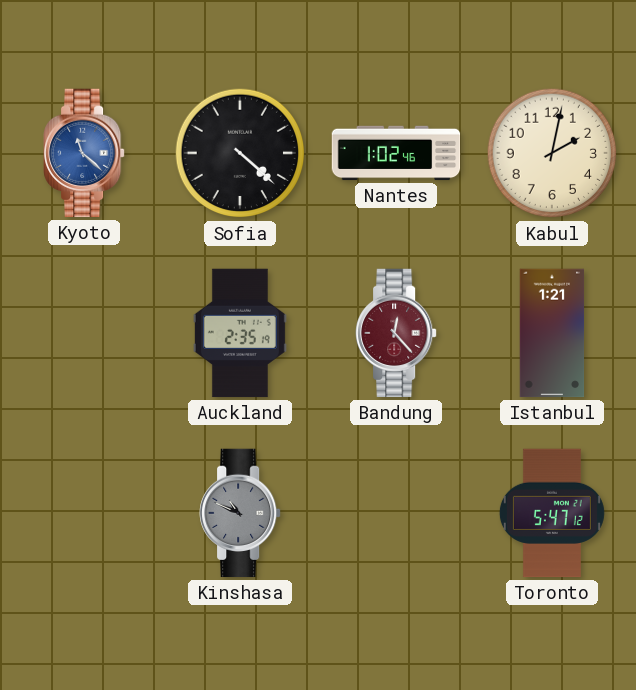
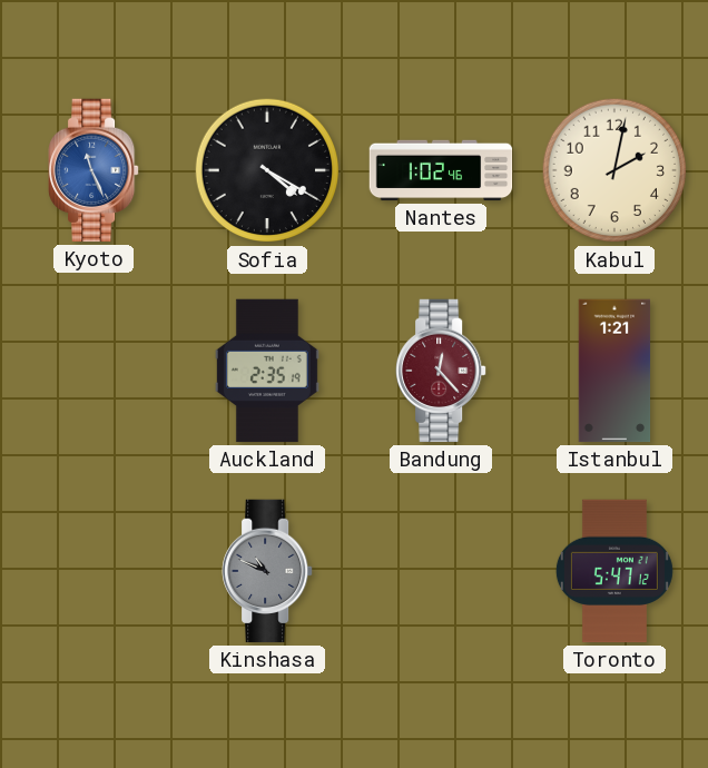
Kyoto: 11:22 -> 11:26
Sofia: 4:22 -> 4:20
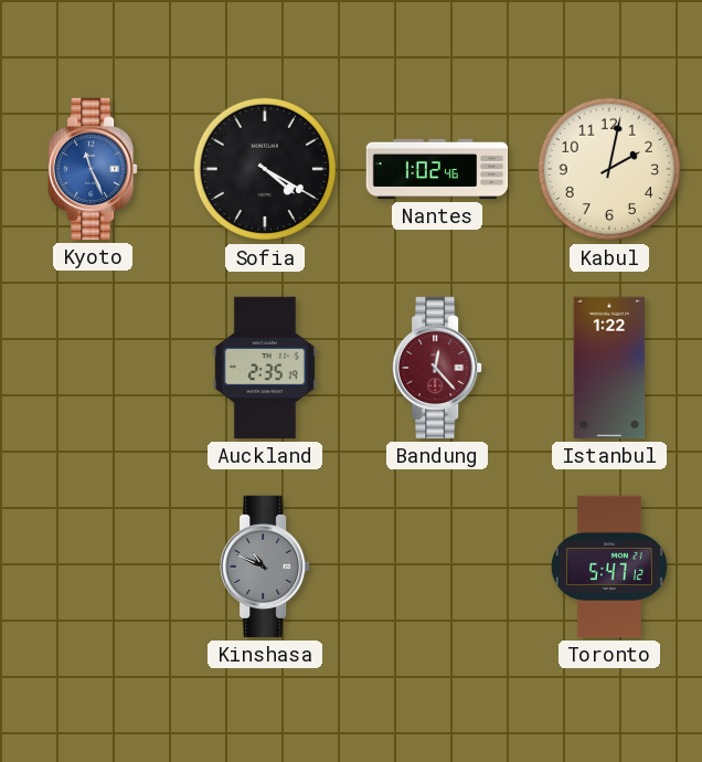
Istanbul: 1:21 -> 1:22
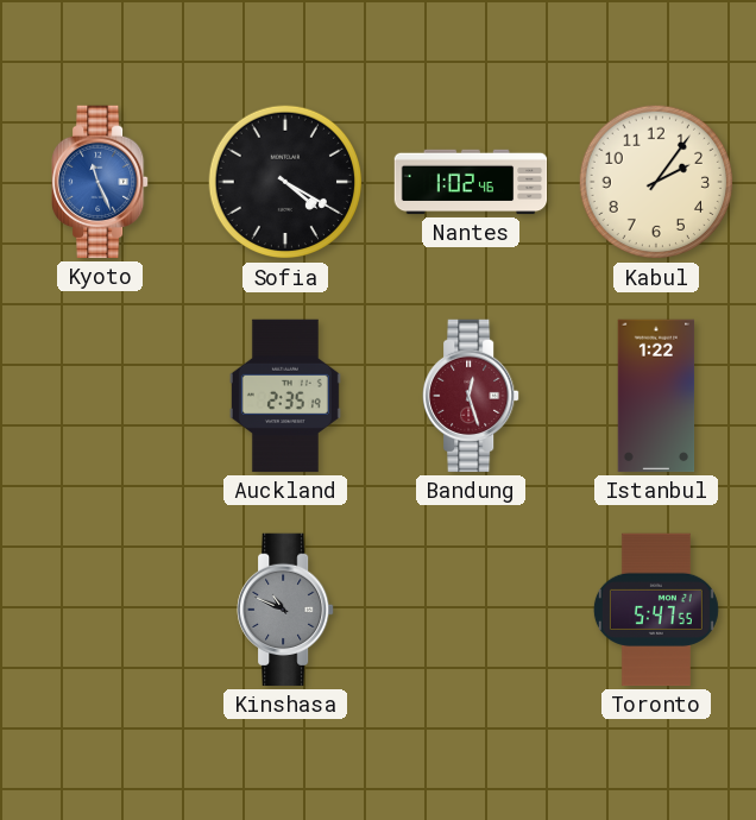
Kabul: 2:02 -> 2:06
Bandung: 12:23 -> 12:27
Toronto: 5:47:12 -> 5:47:55
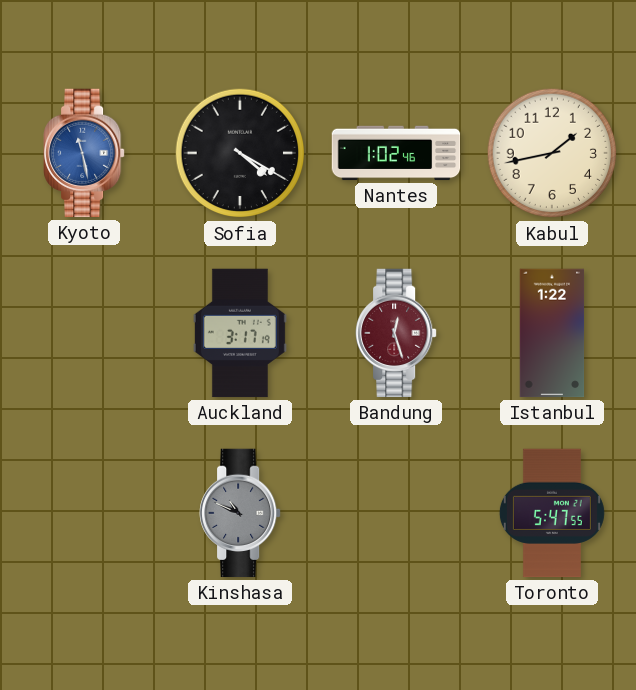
Kyoto: 11:26 -> 11:28
Kabul: 2:06 -> 1:43
Auckland: 2:35 -> 3:17
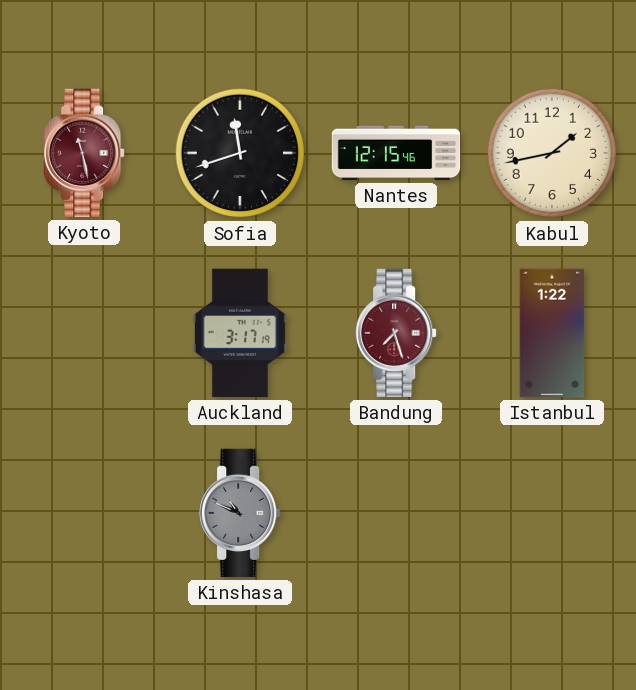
Kyoto dial: blue -> burgundy
Sofia: 4:20 -> 11:42
Nantes: 1:02 -> 12:15
Bandung: 12:27 -> 7:27
Toronto: 5:47 -> none
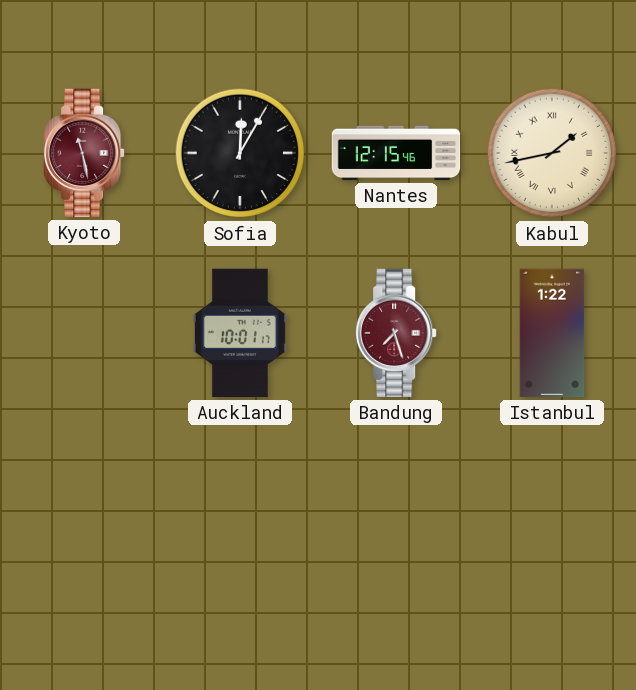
Sofia: 11:42 -> 12:05
Kabul numerals: Arabic -> Roman
Auckland: 3:17 -> 10:01
Kinshasa: 10:49 -> none
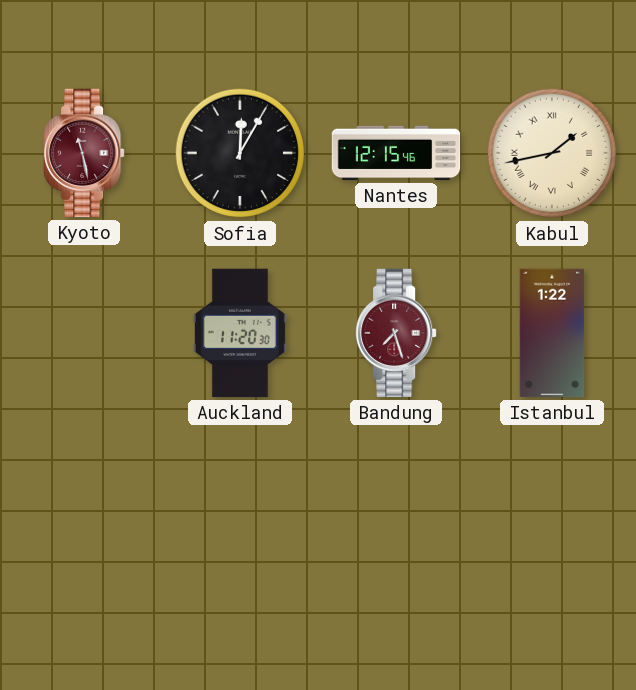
Auckland: 10:01 -> 11:20
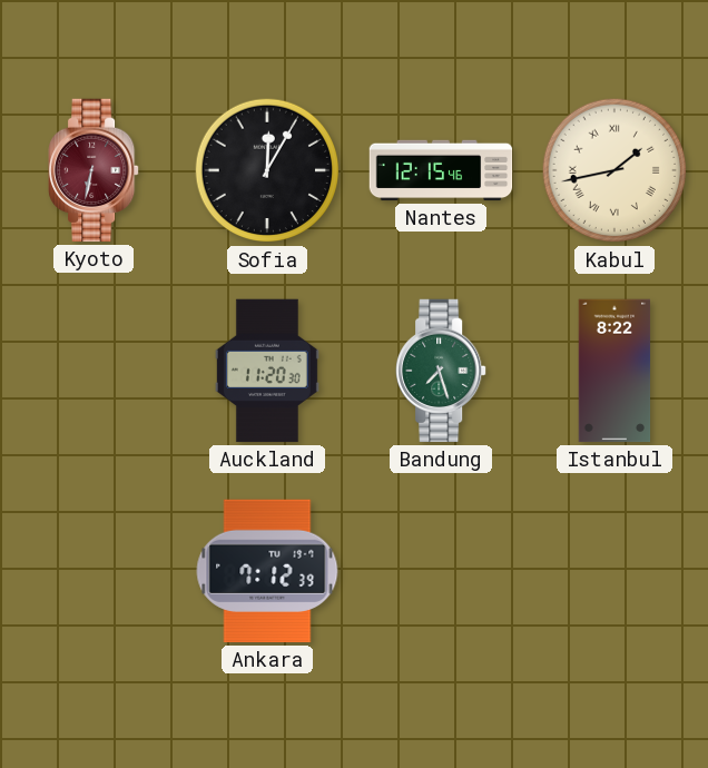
Kyoto: 11:28 -> 6:32
Bandung dial: burgundy -> green
Istanbul: 1:22 -> 8:22
Ankara: none -> 7:12
